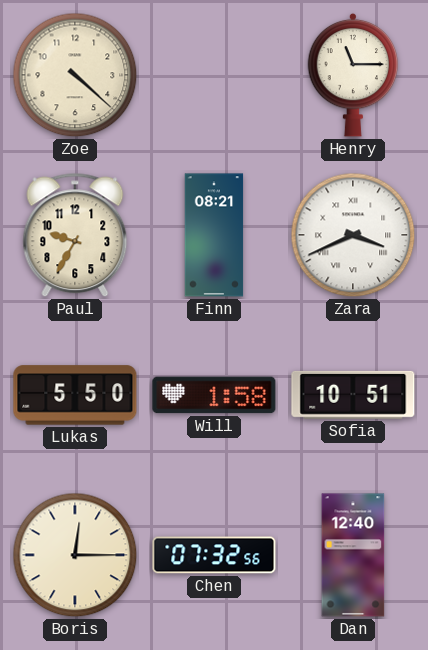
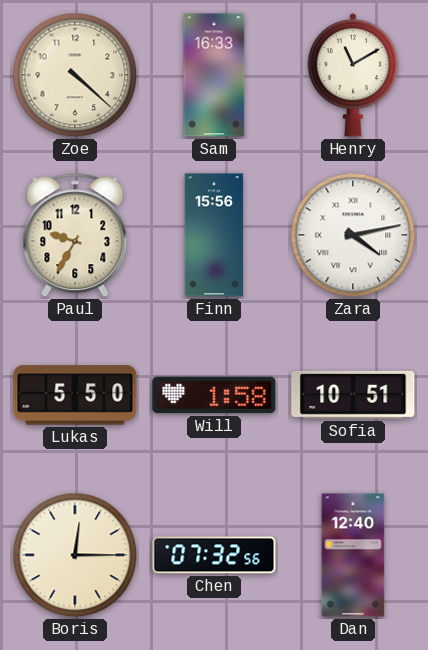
Sam: none -> 16:33
Henry: 11:15 -> 11:10
Finn: 08:21 -> 15:56
Zara: 3:41 -> 4:13
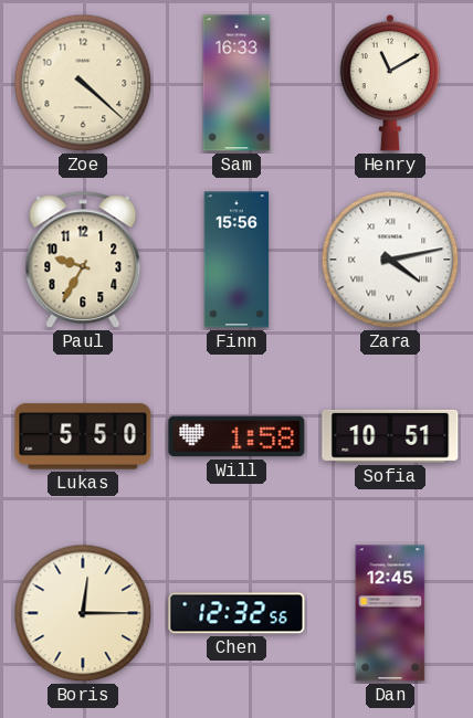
Chen: 07:32 -> 12:32
Dan: 12:40 -> 12:45
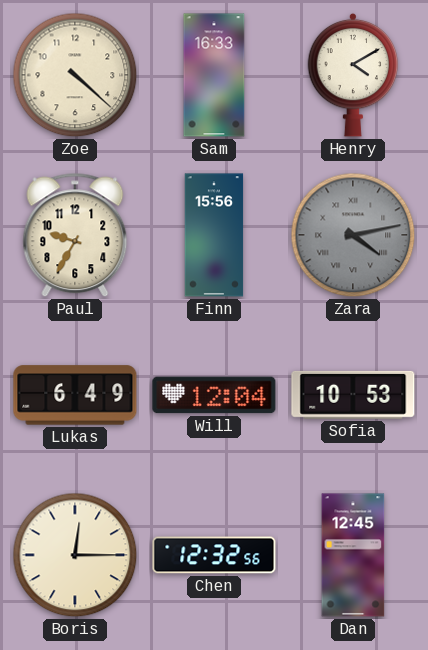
Henry: 11:10 -> 4:10
Zara dial: white -> grey
Lukas: 5:50 -> 6:49
Will: 1:58 -> 12:04
Sofia: 10:51 -> 10:53
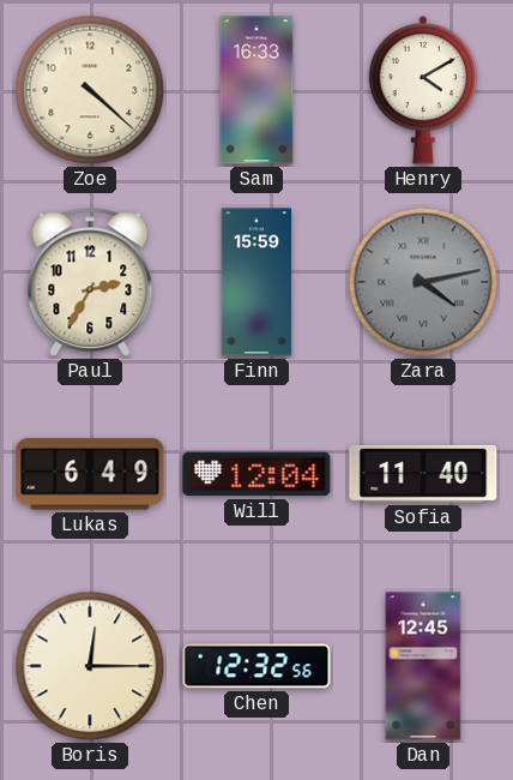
Paul: 9:35 -> 2:35
Finn: 15:56 -> 15:59
Sofia: 10:53 -> 11:40
